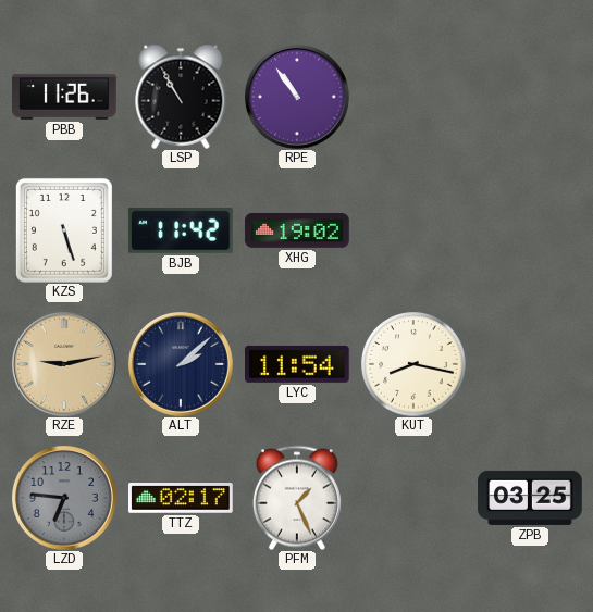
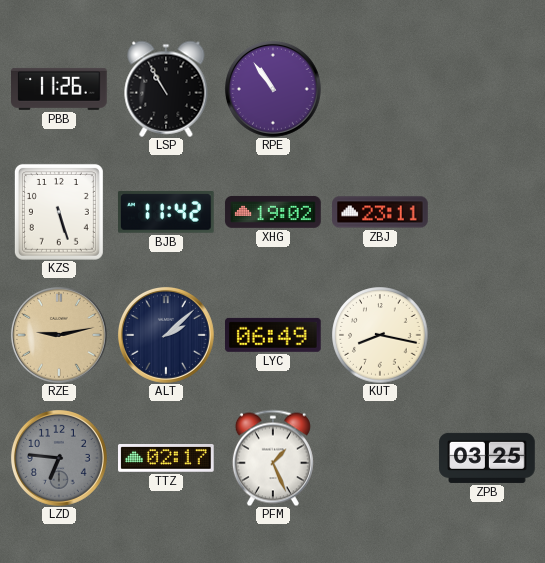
ZBJ: none -> 23:11
LYC: 11:54 -> 06:49
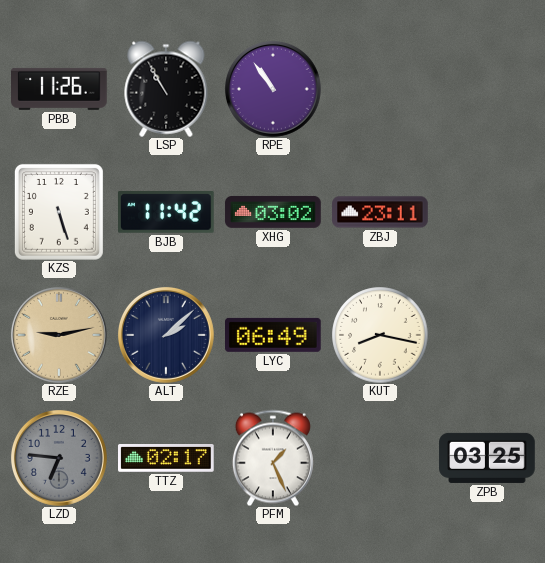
XHG: 19:02 -> 03:02
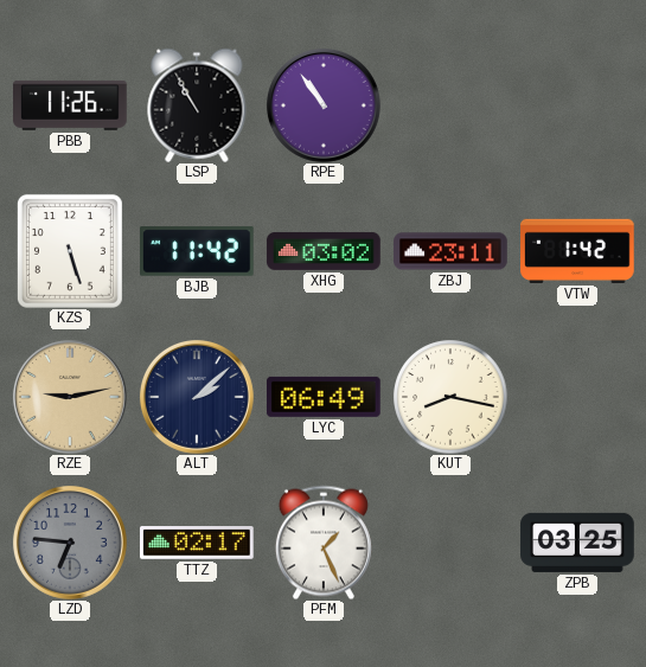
VTW: none -> 1:42
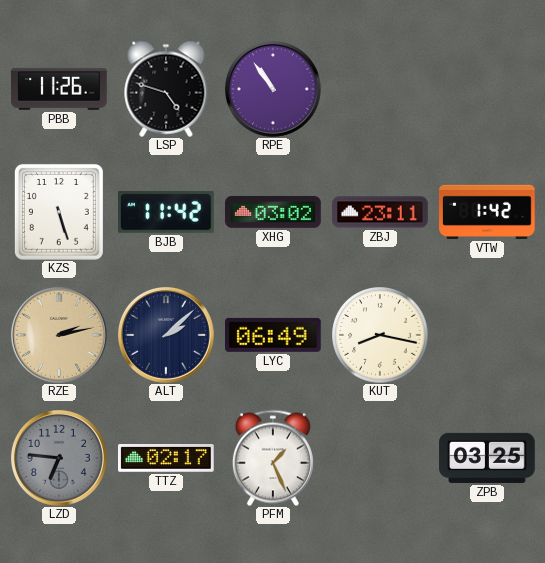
LSP: 10:55 -> 4:48
RZE: 9:13 -> 2:13
